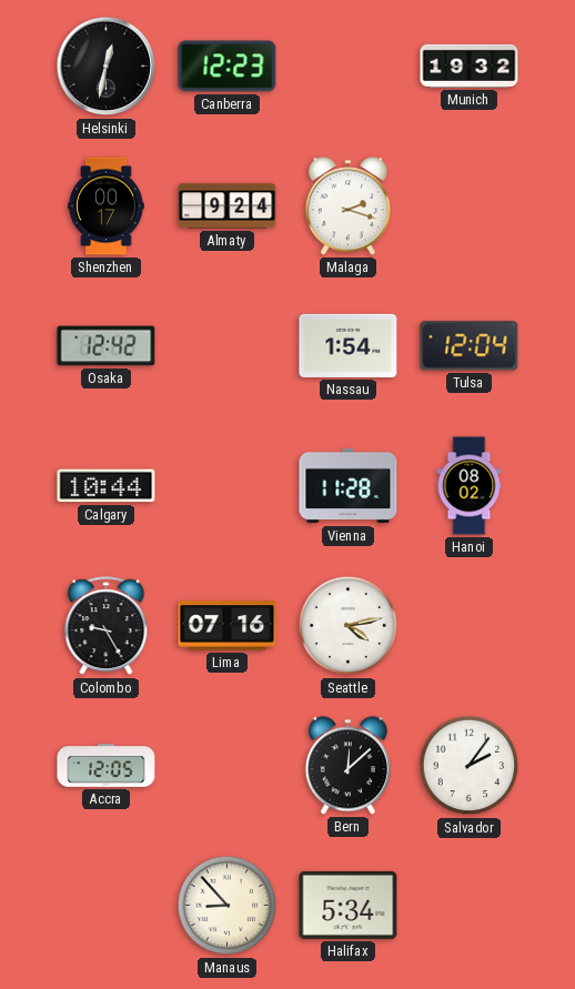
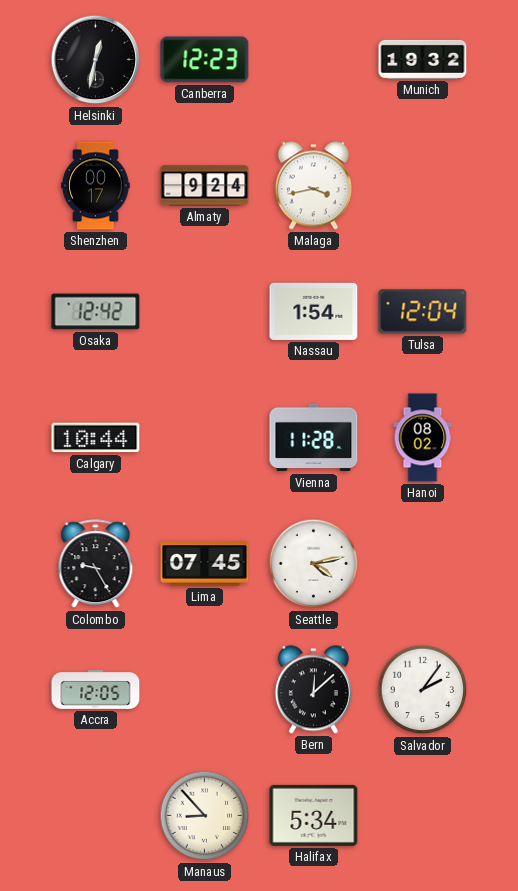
Malaga: 2:18 -> 3:43
Lima: 07:16 -> 07:45
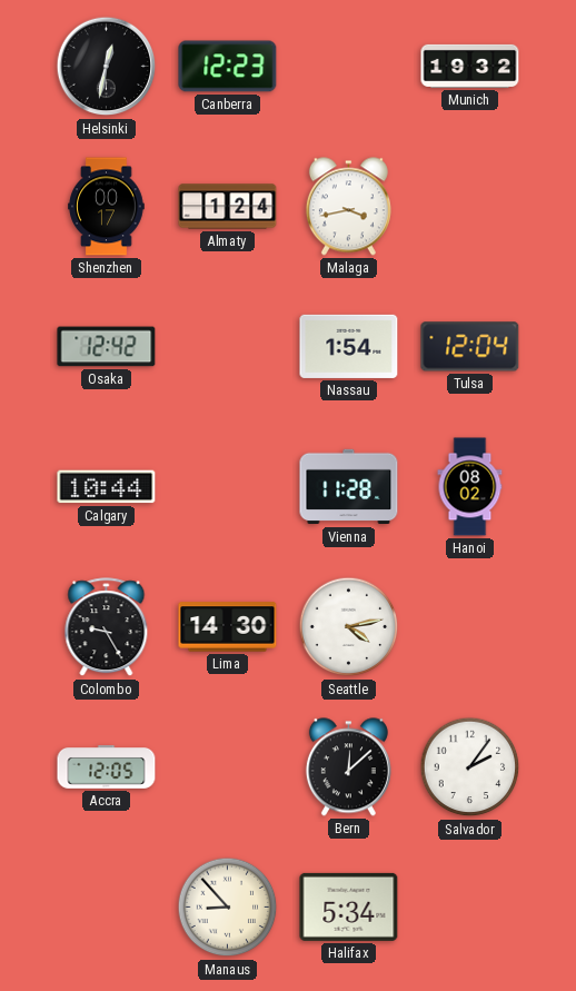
Almaty: 9:24 -> 1:24
Lima: 07:45 -> 14:30
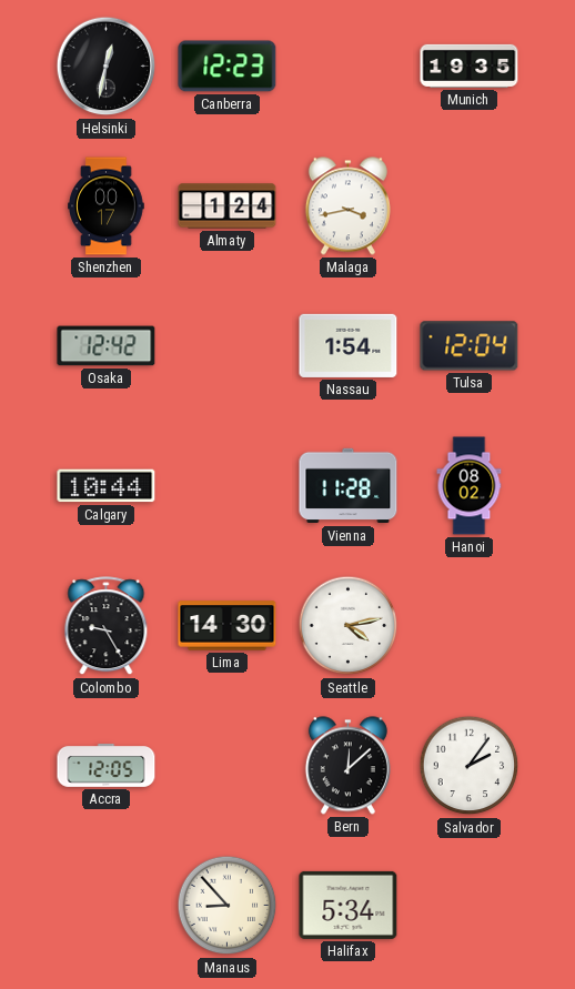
Munich: 19:32 -> 19:35
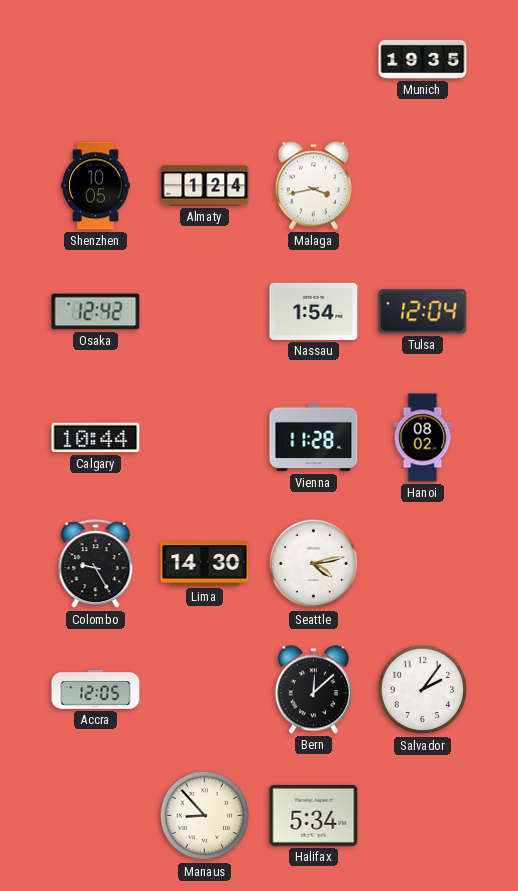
Helsinki: 12:32 -> none
Canberra: 12:23 -> none
Shenzhen: 00:17 -> 10:05
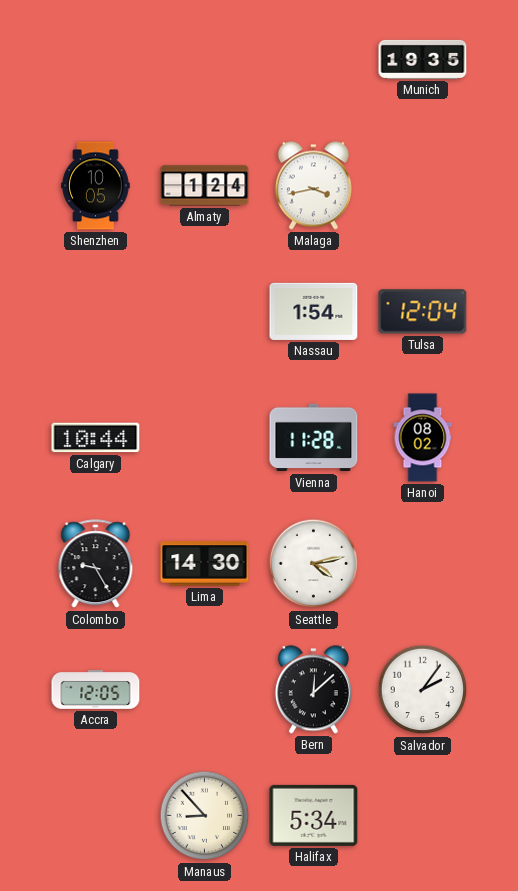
Osaka: 12:42 -> none
